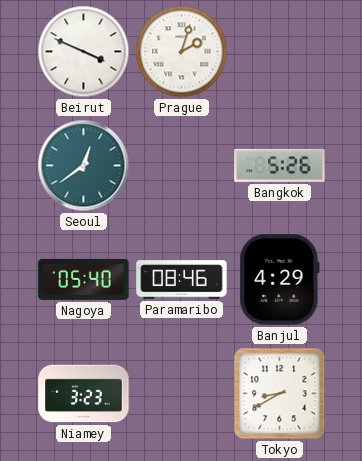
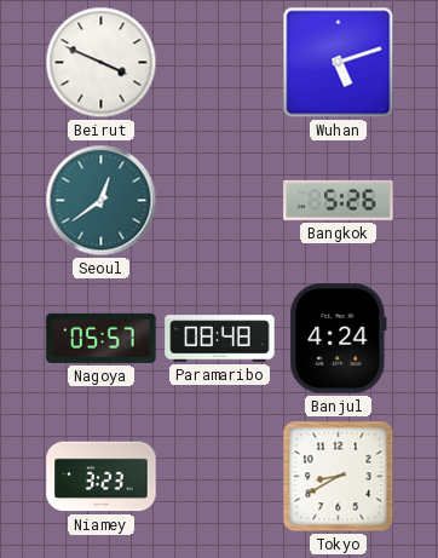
Prague: 2:03 -> none
Wuhan: none -> 5:12
Nagoya: 05:40 -> 05:57
Paramaribo: 08:46 -> 08:48
Banjul: 4:29 -> 4:24
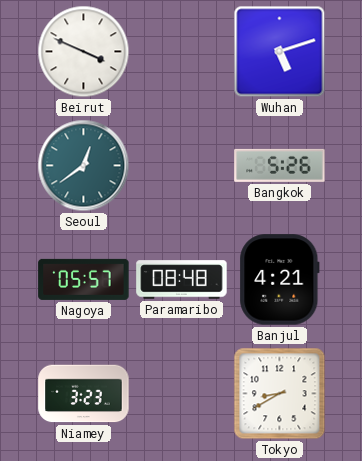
Banjul: 4:24 -> 4:21
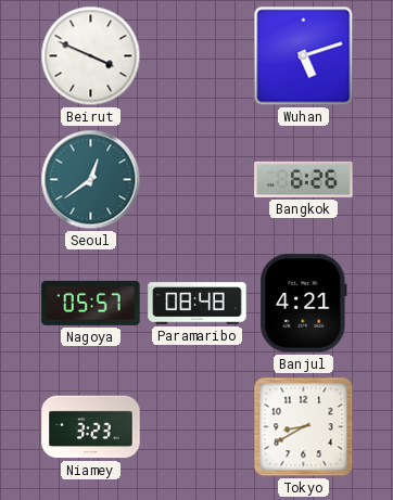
Bangkok: 5:26 -> 6:26
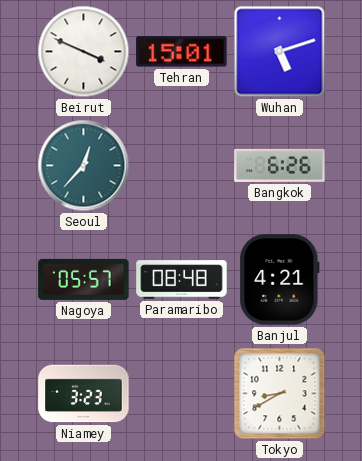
Tehran: none -> 15:01
Seoul: 12:39 -> 12:37
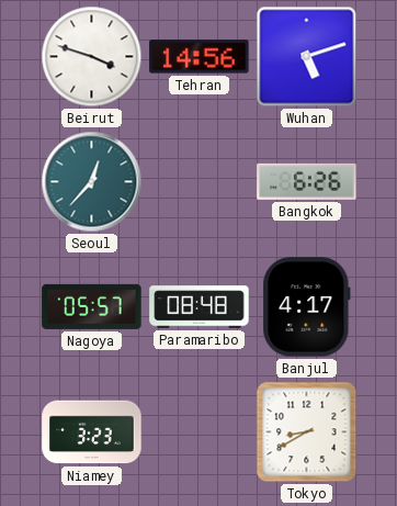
Beirut: 3:49 -> 3:48
Tehran: 15:01 -> 14:56
Banjul: 4:21 -> 4:17
